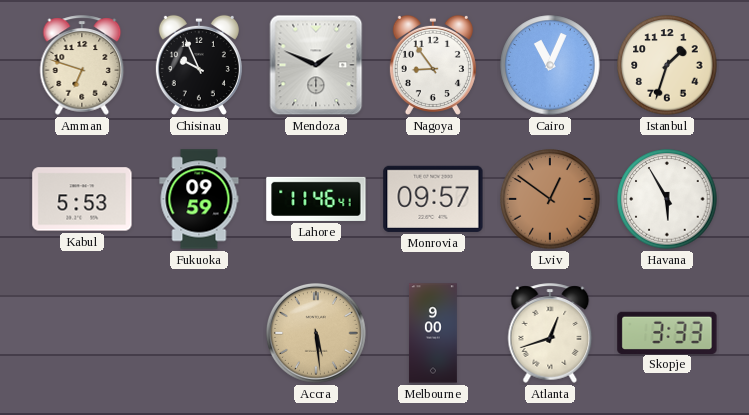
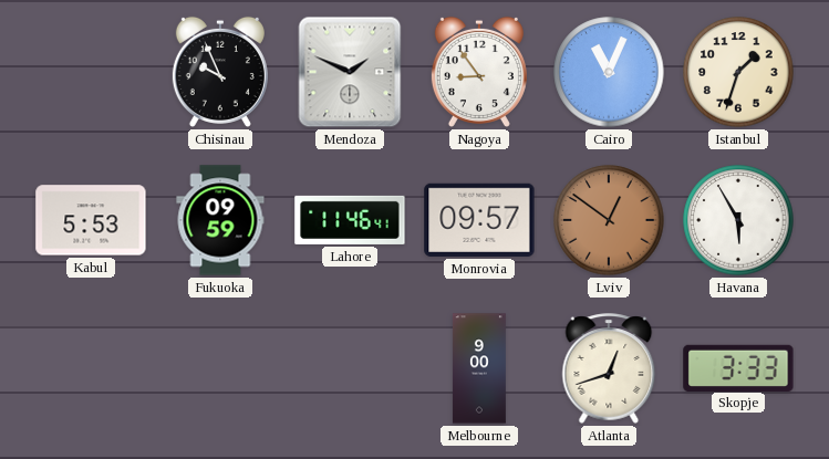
Amman: 6:48 -> none
Accra: 5:29 -> none
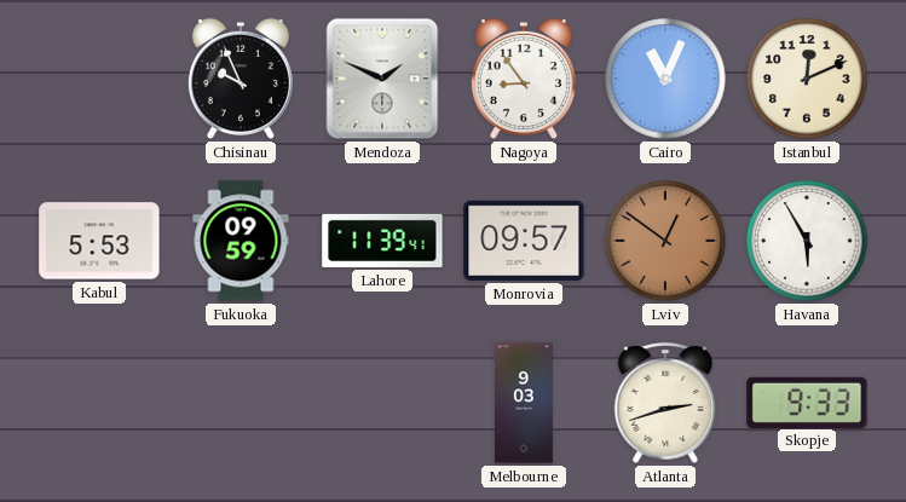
Istanbul: 1:33 -> 12:11
Lahore: 11:46 -> 11:39
Melbourne: 9:00 -> 9:03
Atlanta: 12:42 -> 2:42
Skopje: 3:33 -> 9:33
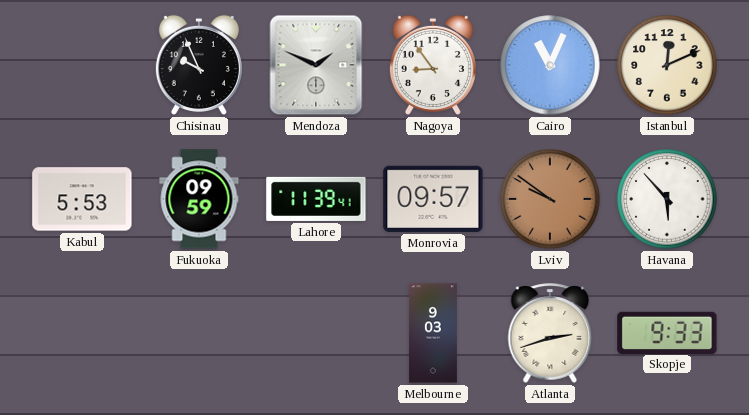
Lviv: 12:51 -> 9:51
Havana: 5:55 -> 5:53
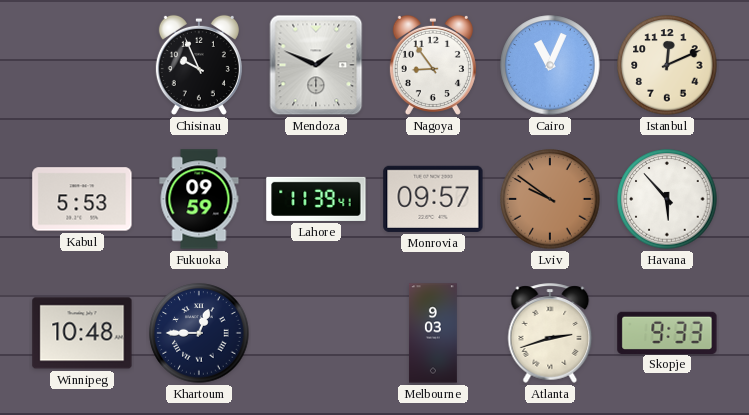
Winnipeg: none -> 10:48
Khartoum: none -> 12:45
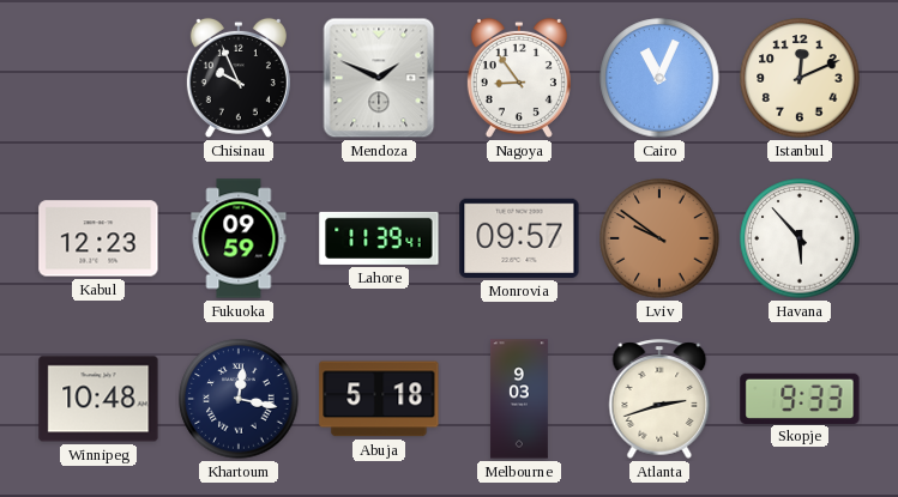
Kabul: 5:53 -> 12:23
Khartoum: 12:45 -> 12:17
Abuja: none -> 5:18
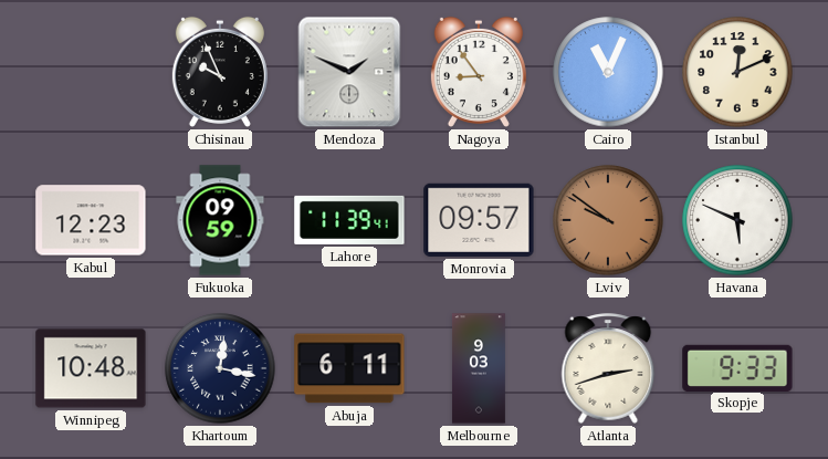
Havana: 5:53 -> 5:49
Abuja: 5:18 -> 6:11
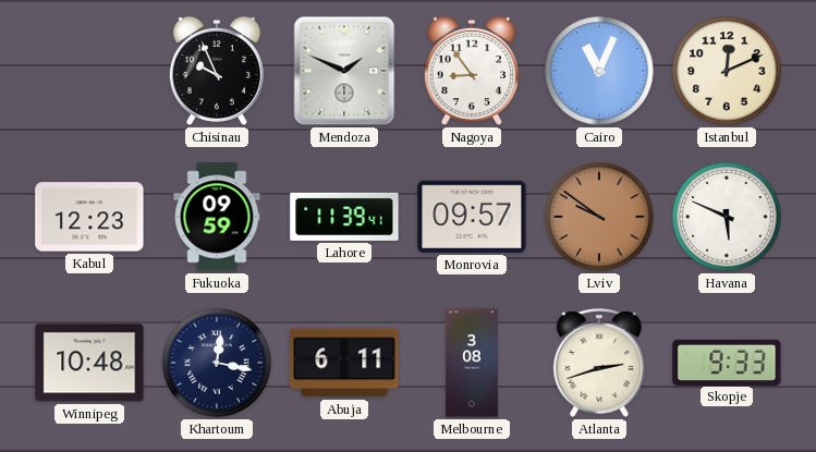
Melbourne: 9:03 -> 3:08
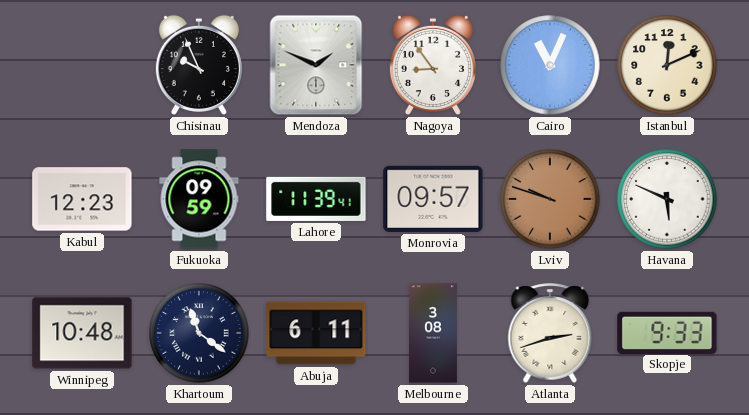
Lviv: 9:51 -> 9:48
Khartoum: 12:17 -> 11:21
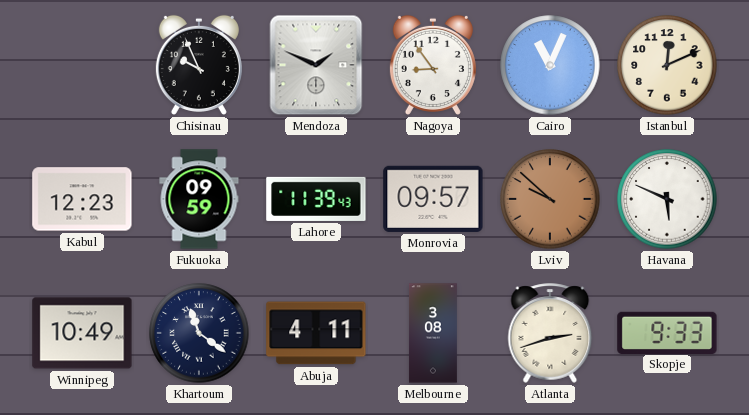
Lahore: 11:39:41 -> 11:39:43
Lviv: 9:48 -> 9:52
Winnipeg: 10:48 -> 10:49
Abuja: 6:11 -> 4:11
